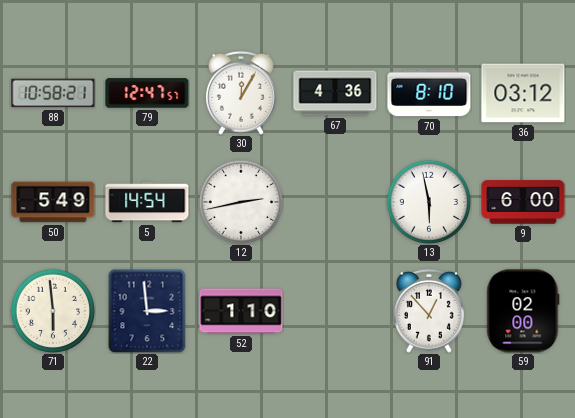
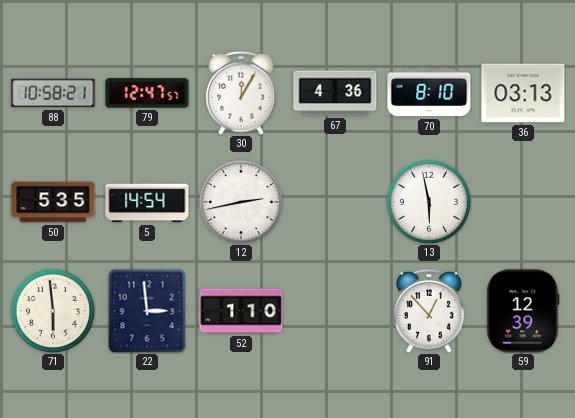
36: 03:12 -> 03:13
50: 5:49 -> 5:35
9: 6:00 -> none
59: 02:00 -> 12:39
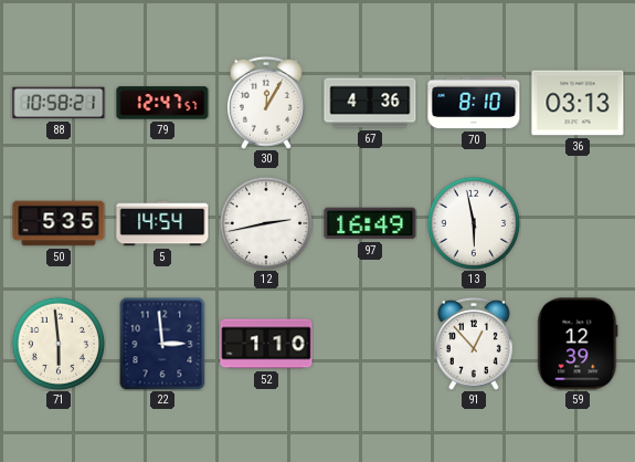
97: none -> 16:49
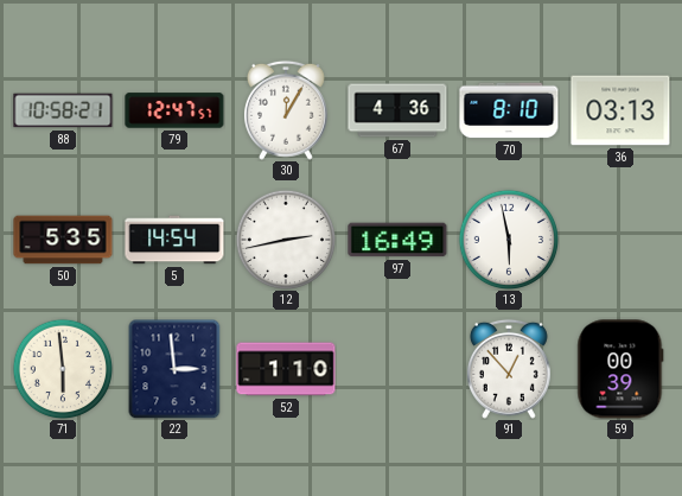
59: 12:39 -> 00:39
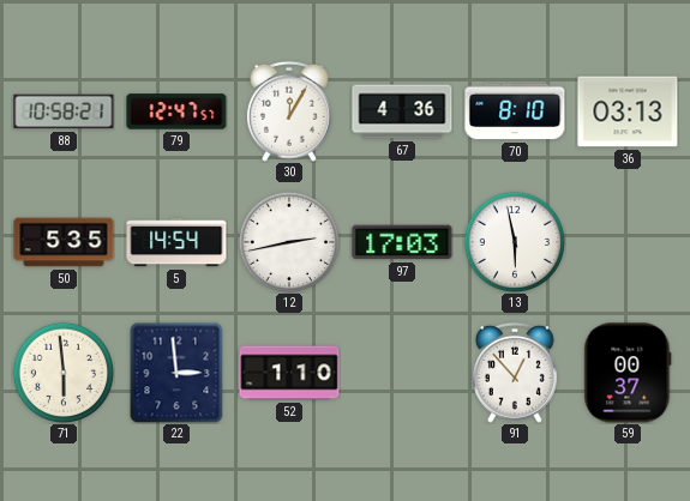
97: 16:49 -> 17:03
59: 00:39 -> 00:37
